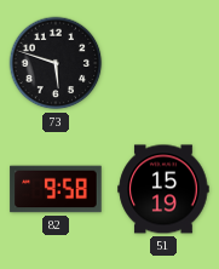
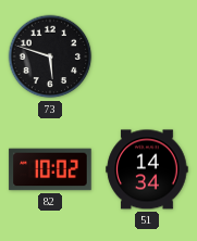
82: 9:58 -> 10:02
51: 15:19 -> 14:34
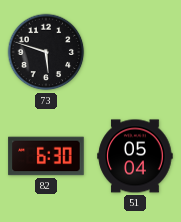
82: 10:02 -> 6:30
51: 14:34 -> 05:04
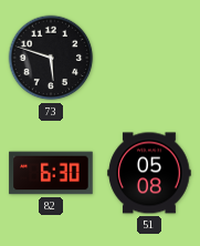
51: 05:04 -> 05:08
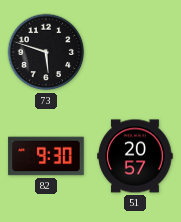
82: 6:30 -> 9:30
51: 05:08 -> 20:57
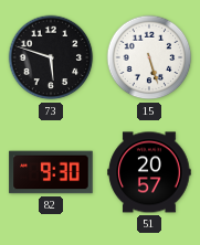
15: none -> 5:27
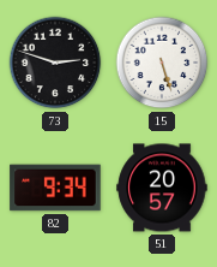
73: 5:48 -> 2:48
82: 9:30 -> 9:34
